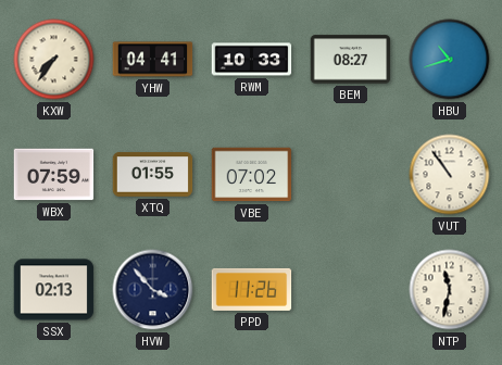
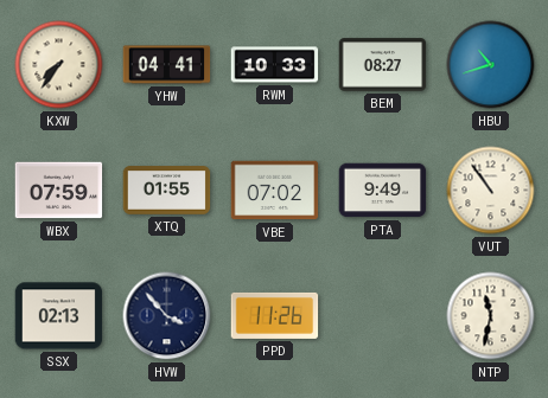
PTA: none -> 9:49
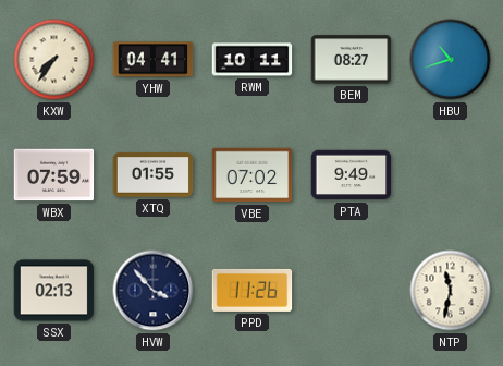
RWM: 10:33 -> 10:11
VUT: 10:54 -> none
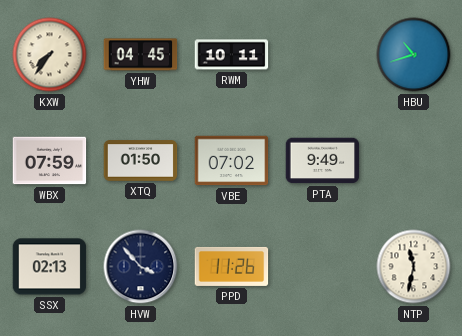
YHW: 04:41 -> 04:45
BEM: 08:27 -> none
XTQ: 01:55 -> 01:50
